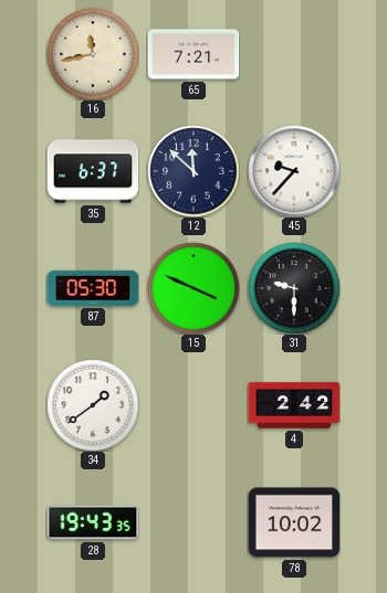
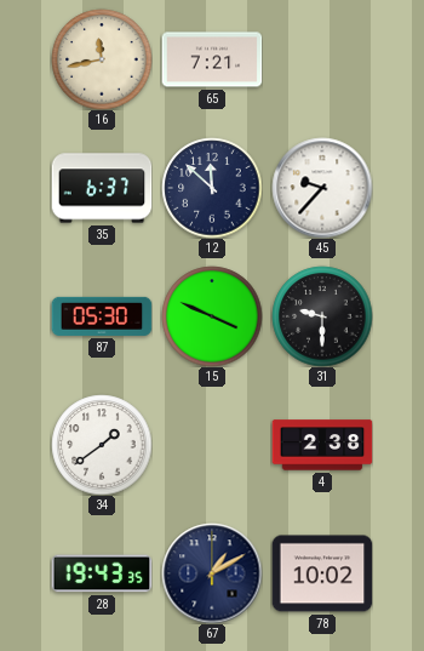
4: 2:42 -> 2:38
67: none -> 1:10
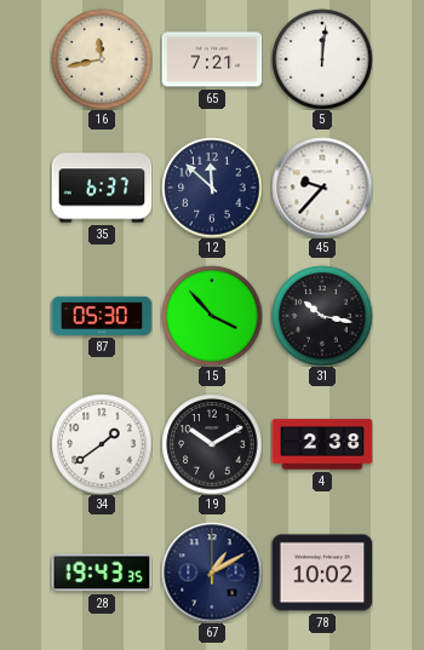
5: none -> 12:01
15: 3:49 -> 3:53
31: 9:30 -> 10:17
19: none -> 10:10
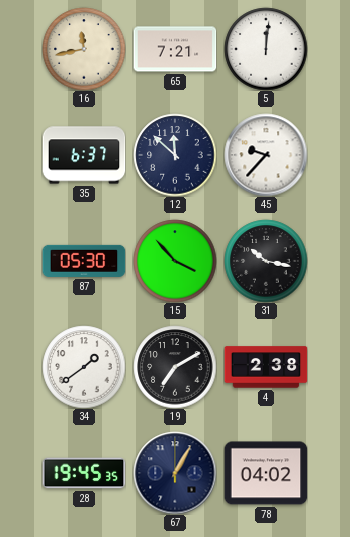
19: 10:10 -> 7:10
28: 19:43 -> 19:45
67: 1:10 -> 1:05
78: 10:02 -> 04:02
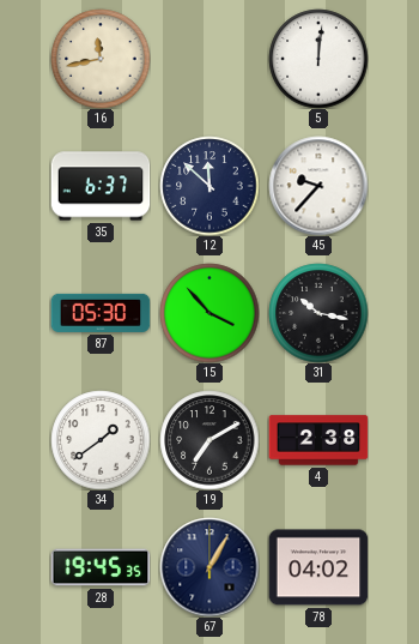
65: 7:21 -> none
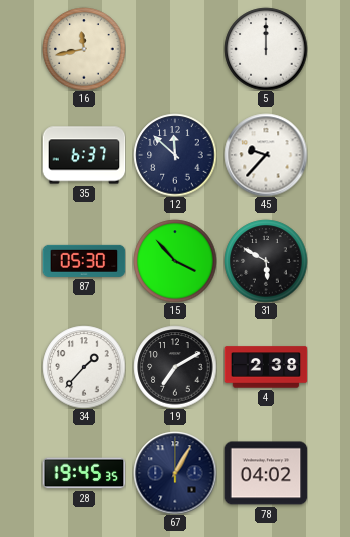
5: 12:01 -> 12:00
31: 10:17 -> 5:50
34: 1:39 -> 1:37
